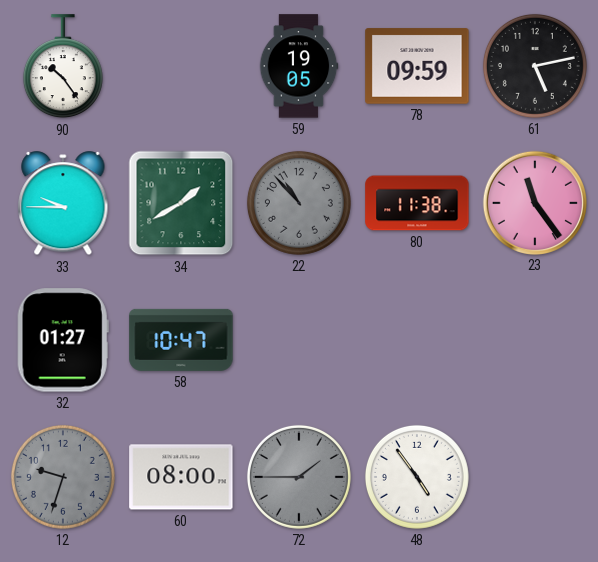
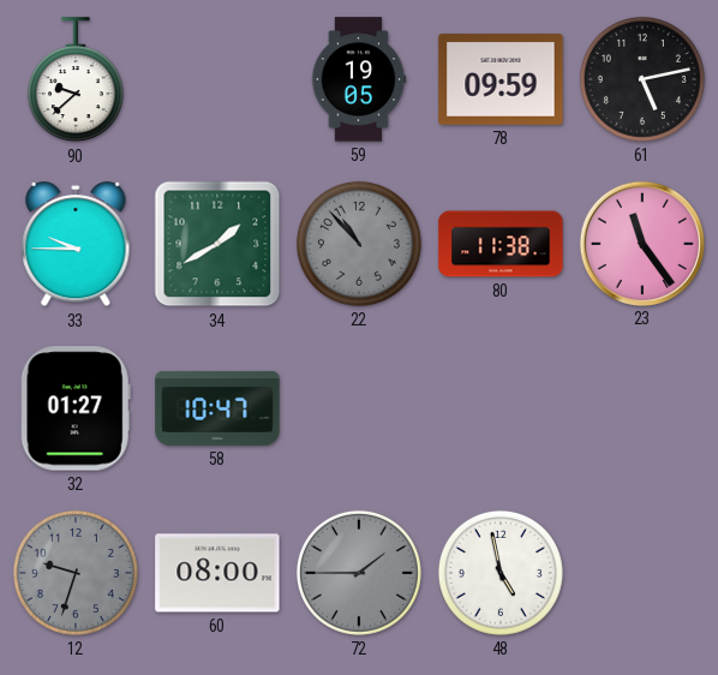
90: 10:24 -> 9:38
48: 4:54 -> 4:58
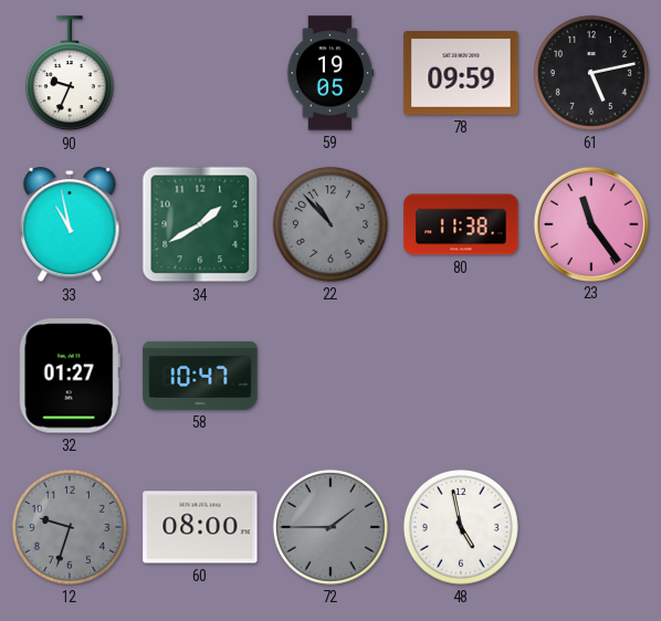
90: 9:38 -> 9:34
33: 9:45 -> 10:58
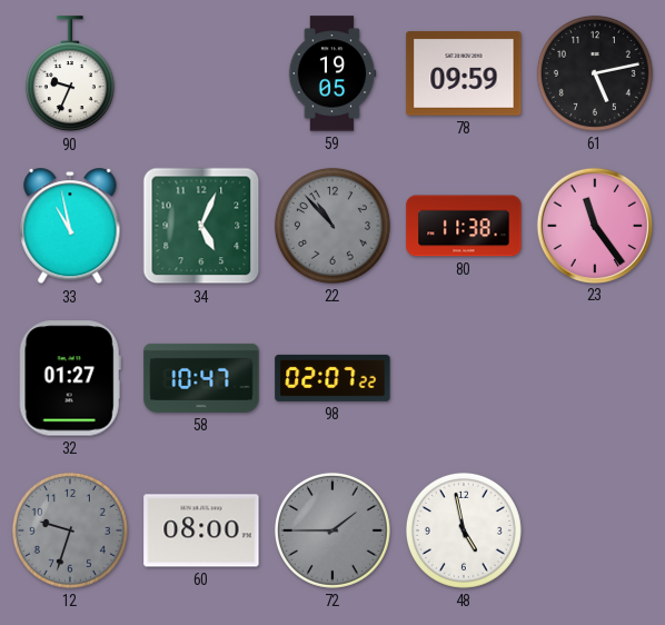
34: 1:40 -> 5:04
98: none -> 02:07
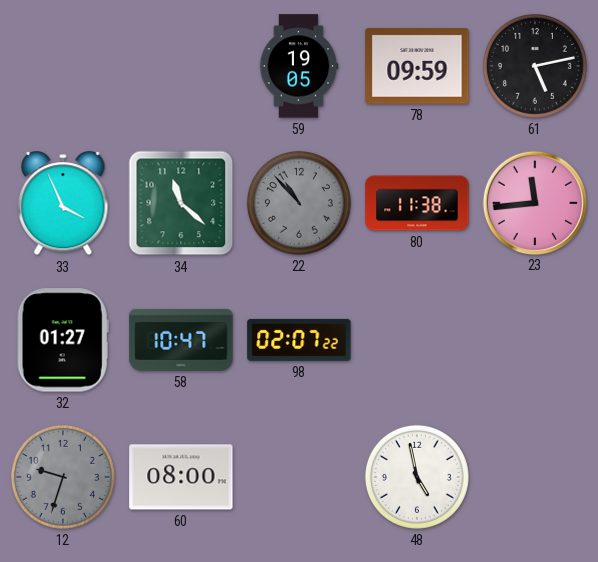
90: 9:34 -> none
33: 10:58 -> 3:56
34: 5:04 -> 11:22
23: 11:24 -> 11:44
72: 1:45 -> none
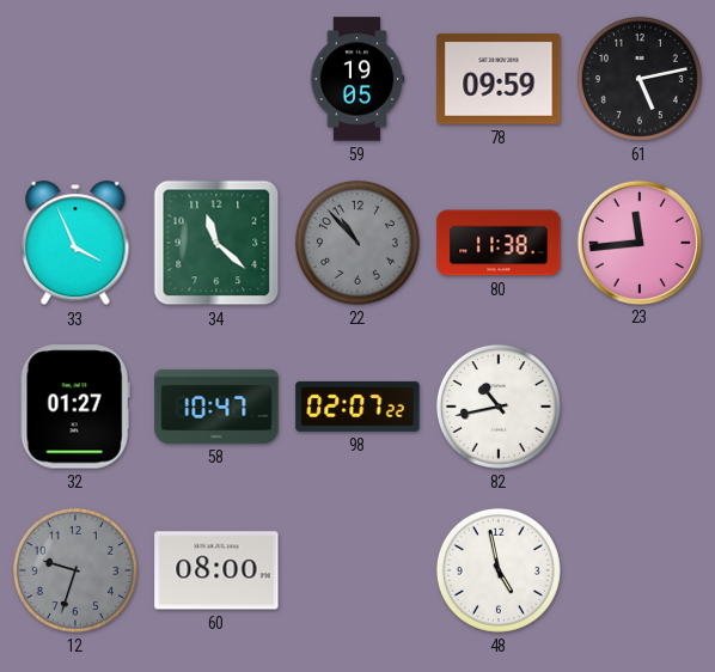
82: none -> 10:43
